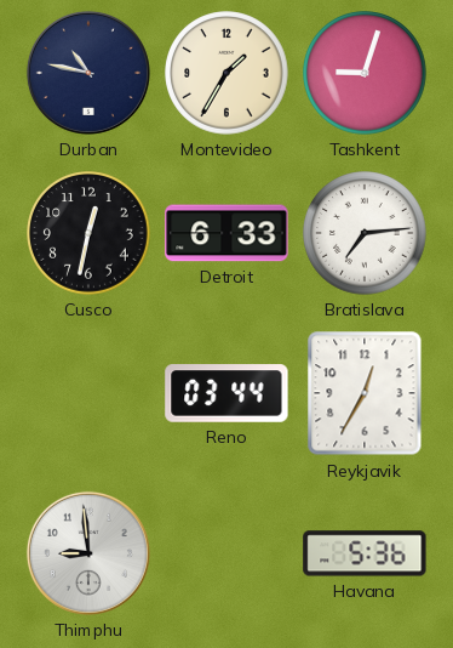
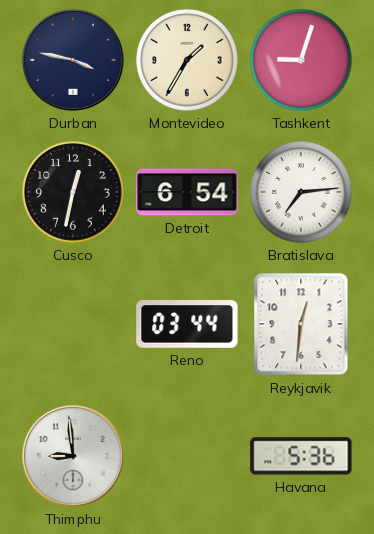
Durban: 10:47 -> 3:47
Detroit: 6:33 -> 6:54
Reykjavik: 12:35 -> 12:31
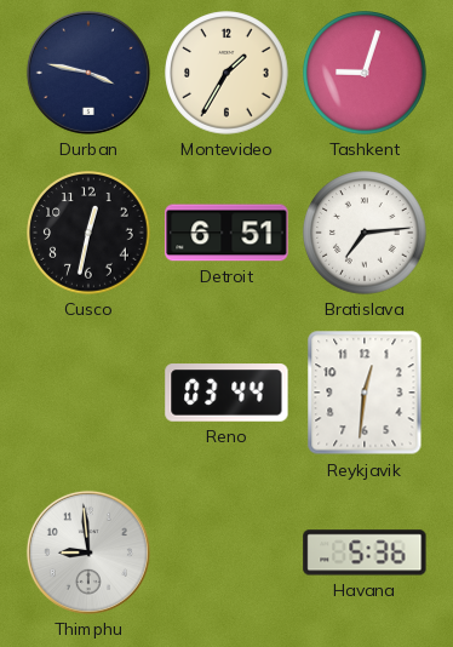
Detroit: 6:54 -> 6:51
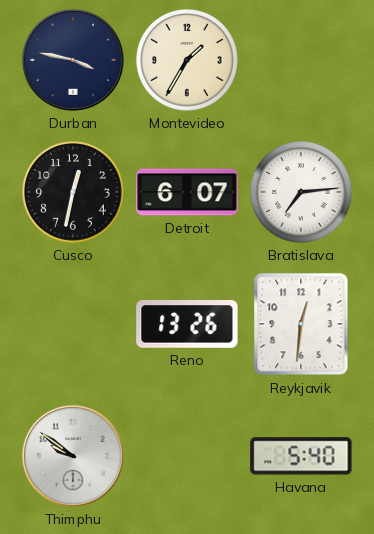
Tashkent: 9:03 -> none
Detroit: 6:51 -> 6:07
Reno: 03:44 -> 13:26
Thimphu: 8:59 -> 9:51
Havana: 5:36 -> 5:40
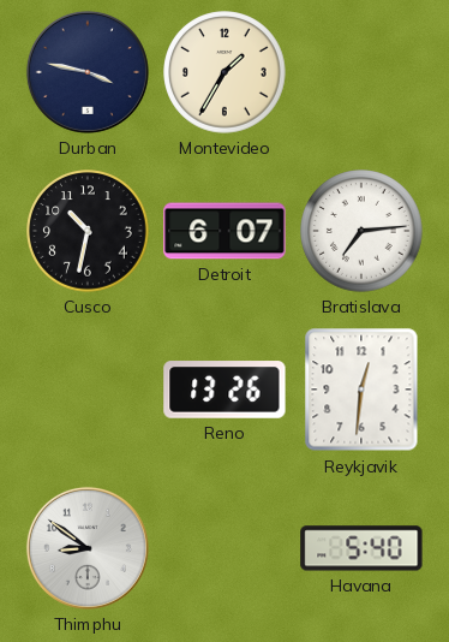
Cusco: 12:32 -> 10:32
Thimphu: 9:51 -> 8:51
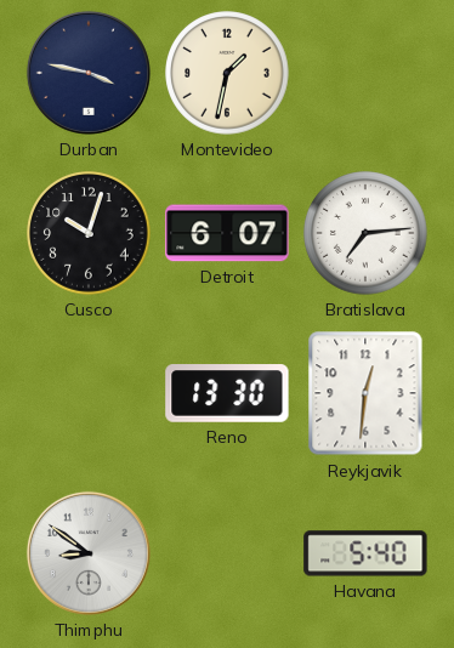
Montevideo: 1:35 -> 1:32
Cusco: 10:32 -> 10:03
Reno: 13:26 -> 13:30
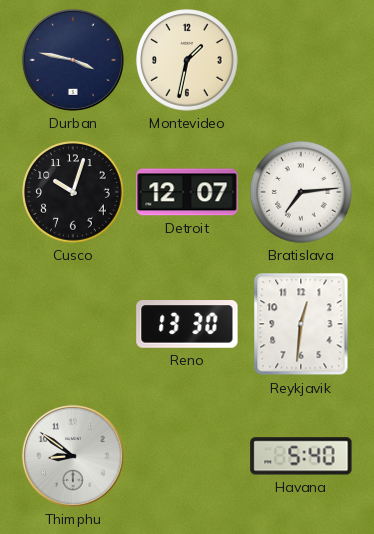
Detroit: 6:07 -> 12:07
